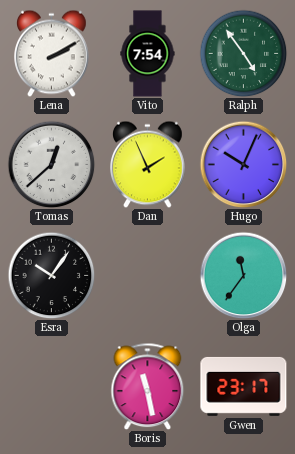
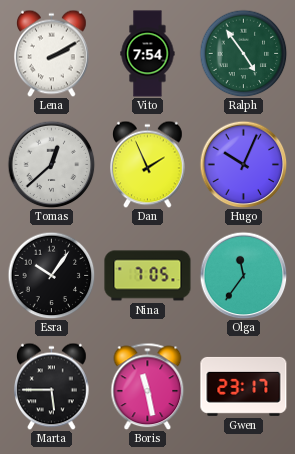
Nina: none -> 7:05
Marta: none -> 5:45
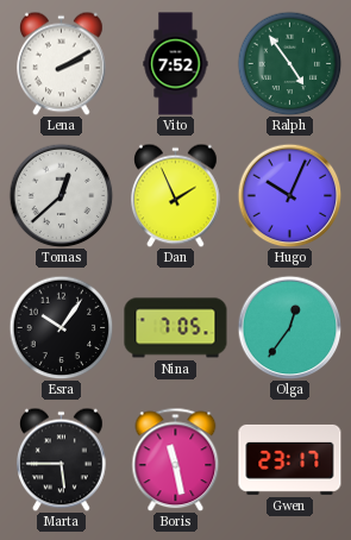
Vito: 7:54 -> 7:52
Olga: 11:36 -> 12:36
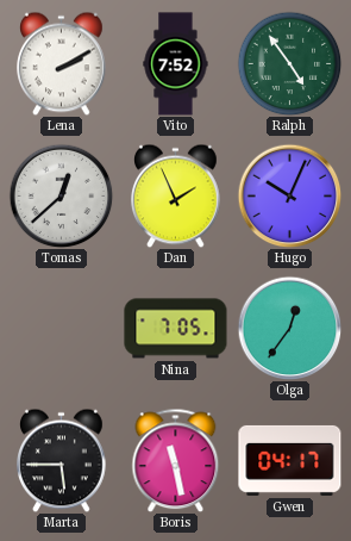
Esra: 10:06 -> none
Gwen: 23:17 -> 04:17
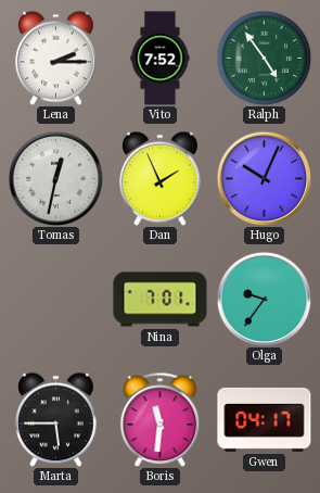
Lena: 2:10 -> 2:15
Tomas: 12:38 -> 12:32
Nina: 7:05 -> 7:01
Olga: 12:36 -> 9:36
Boris: 11:28 -> 11:31
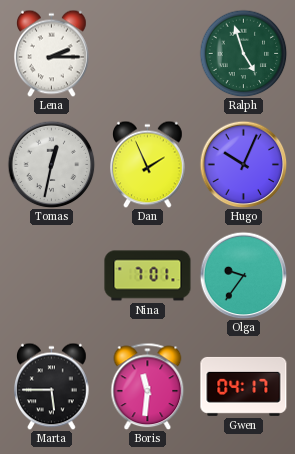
Vito: 7:52 -> none
Ralph: 4:54 -> 4:57
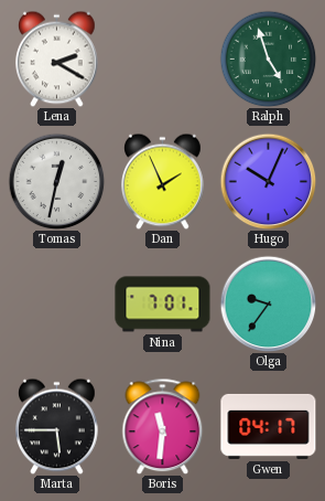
Lena: 2:15 -> 2:20
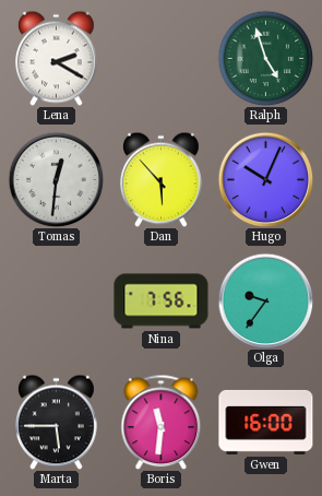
Tomas: 12:32 -> 12:31
Dan: 1:56 -> 5:53
Nina: 7:01 -> 7:56
Gwen: 04:17 -> 16:00
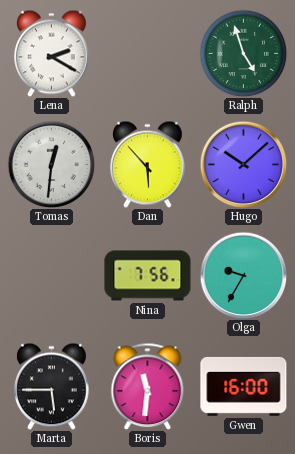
Hugo: 10:04 -> 10:08
Olga: 9:36 -> 9:35
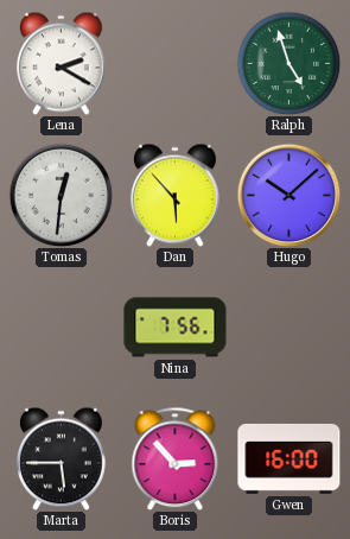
Olga: 9:35 -> none
Boris: 11:31 -> 2:53
